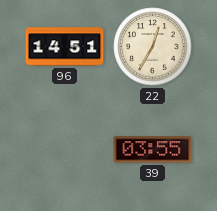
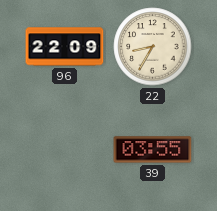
96: 14:51 -> 22:09
22: 12:35 -> 8:35
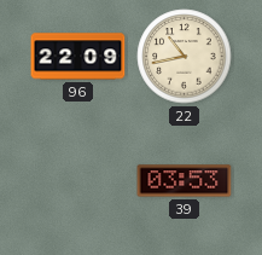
22: 8:35 -> 10:43
39: 03:55 -> 03:53
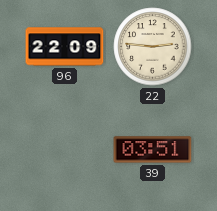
22: 10:43 -> 2:46
39: 03:53 -> 03:51
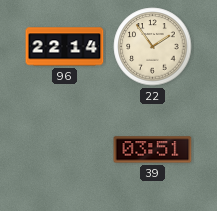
96: 22:09 -> 22:14
22: 2:46 -> 1:54
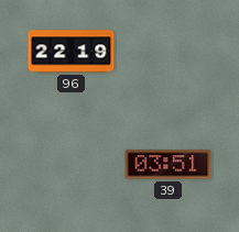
96: 22:14 -> 22:19
22: 1:54 -> none
